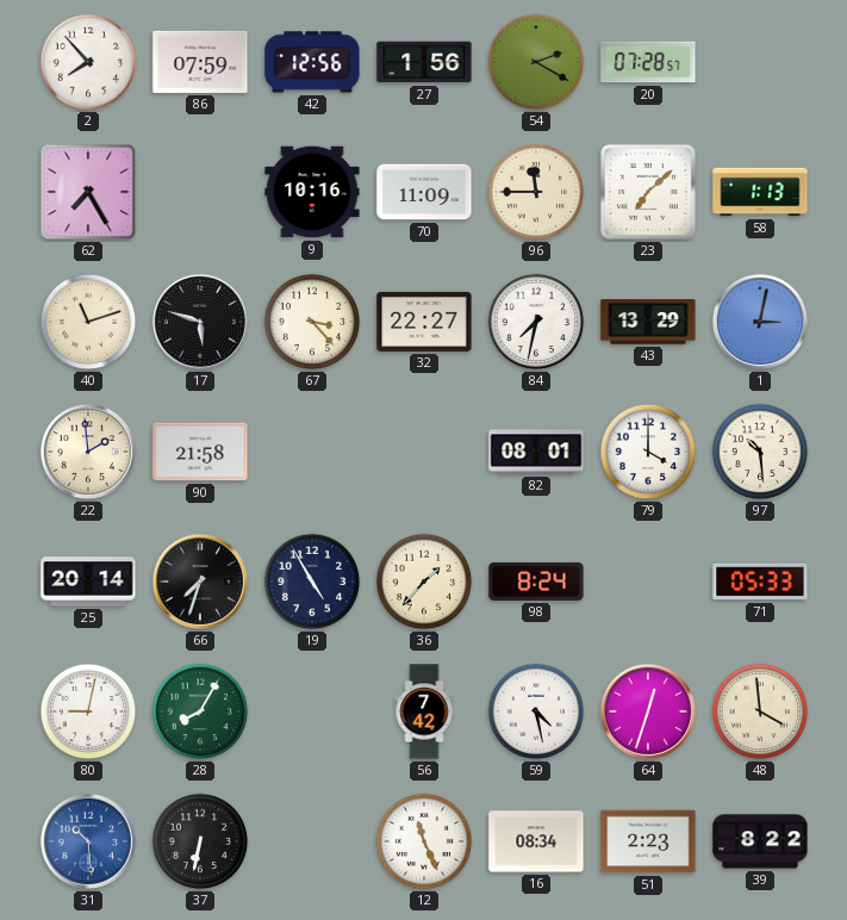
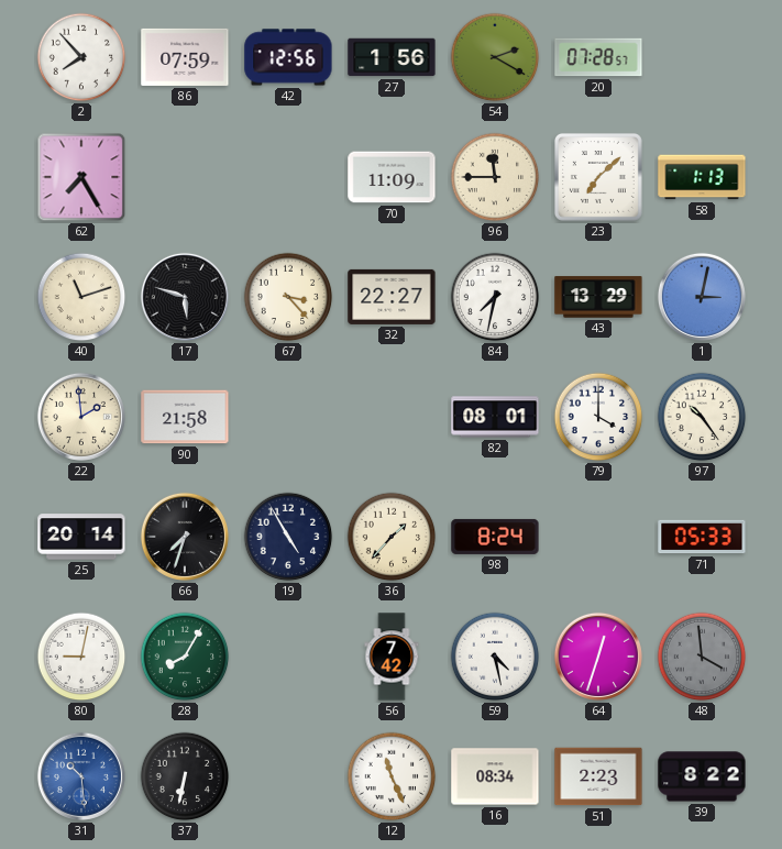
9: 10:16 -> none
97: 10:29 -> 10:24
48 dial: cream -> grey
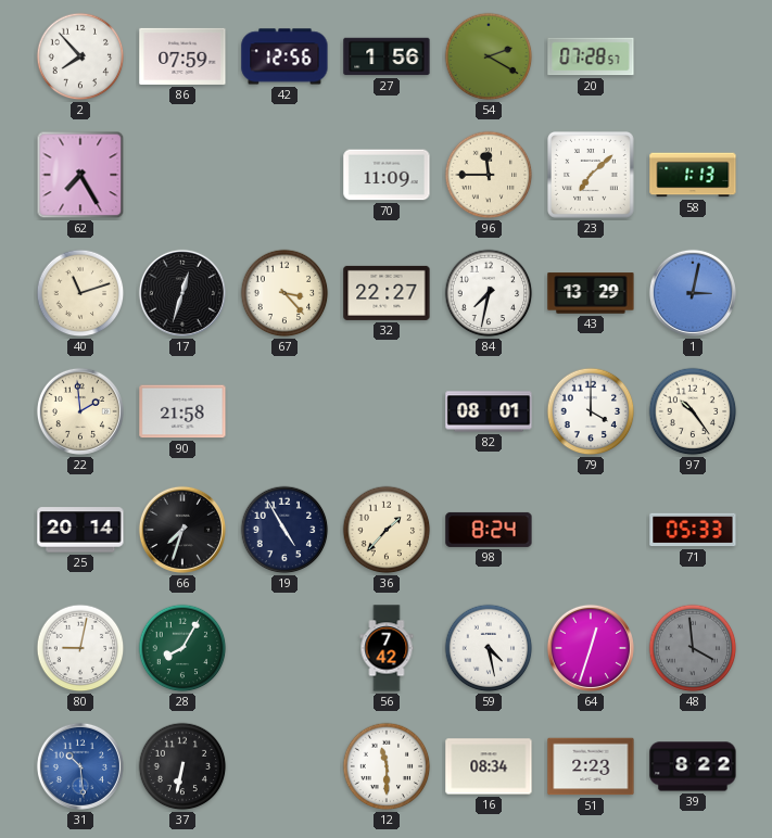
17: 5:48 -> 12:33
12: 11:26 -> 11:30
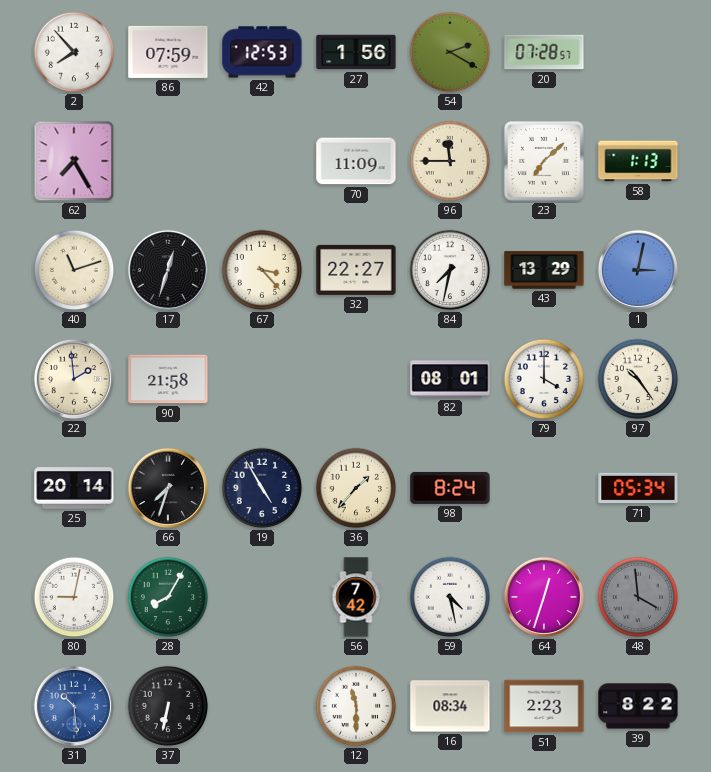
42: 12:56 -> 12:53
71: 05:33 -> 05:34
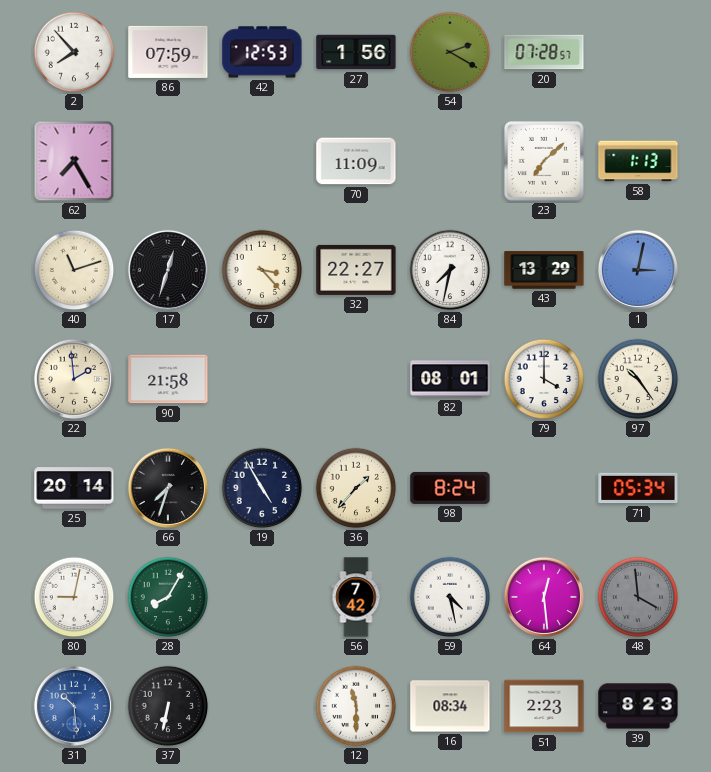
96: 11:45 -> none
64: 12:33 -> 12:29
39: 8:22 -> 8:23
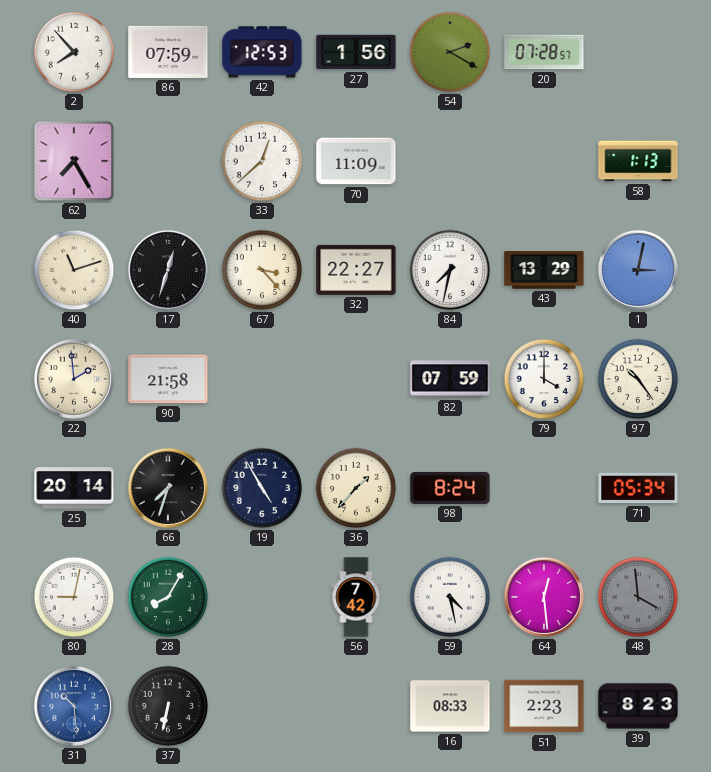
33: none -> 12:38
23: 7:08 -> none
82: 08:01 -> 07:59
12: 11:30 -> none
16: 08:34 -> 08:33
